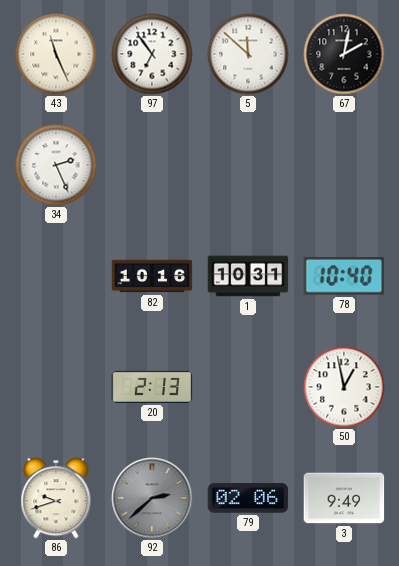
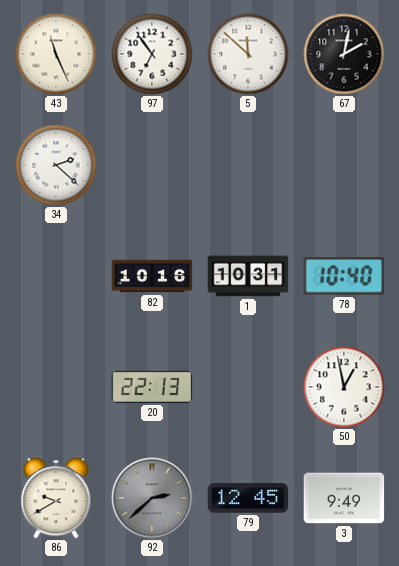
34: 2:26 -> 2:22
20: 2:13 -> 22:13
86: 9:42 -> 9:40
79: 02:06 -> 12:45
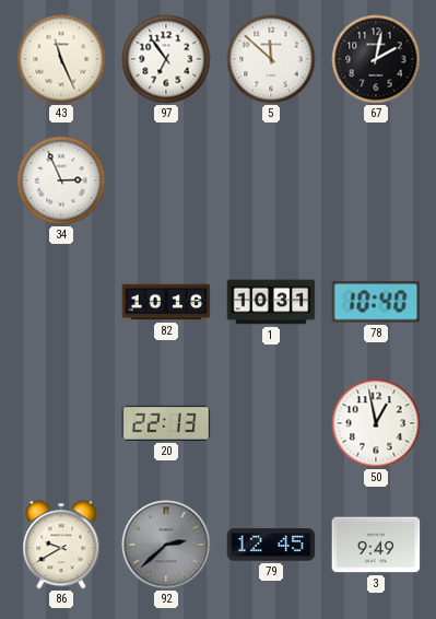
34: 2:22 -> 2:56
